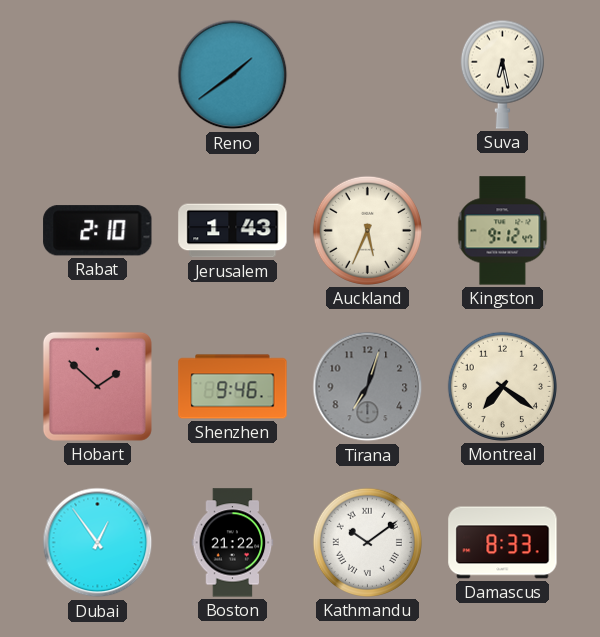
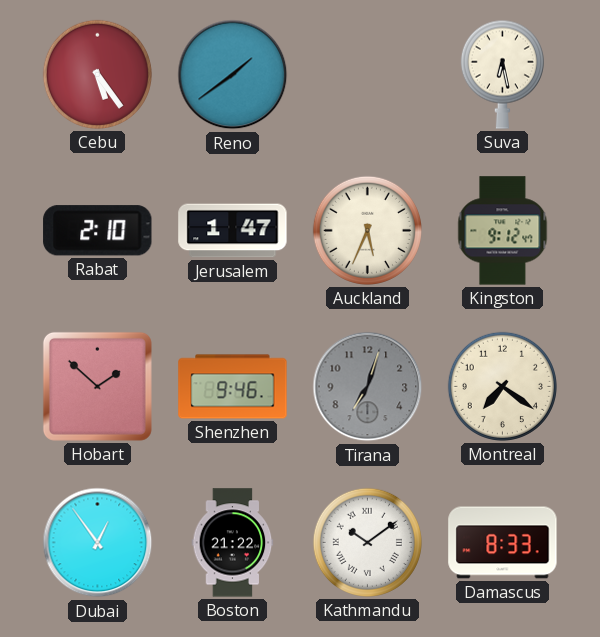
Cebu: none -> 5:24
Jerusalem: 1:43 -> 1:47
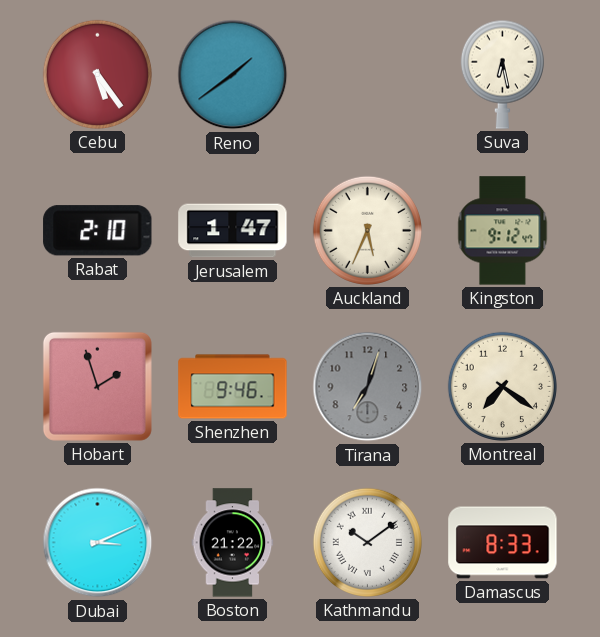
Hobart: 1:52 -> 1:57
Dubai: 12:54 -> 3:11
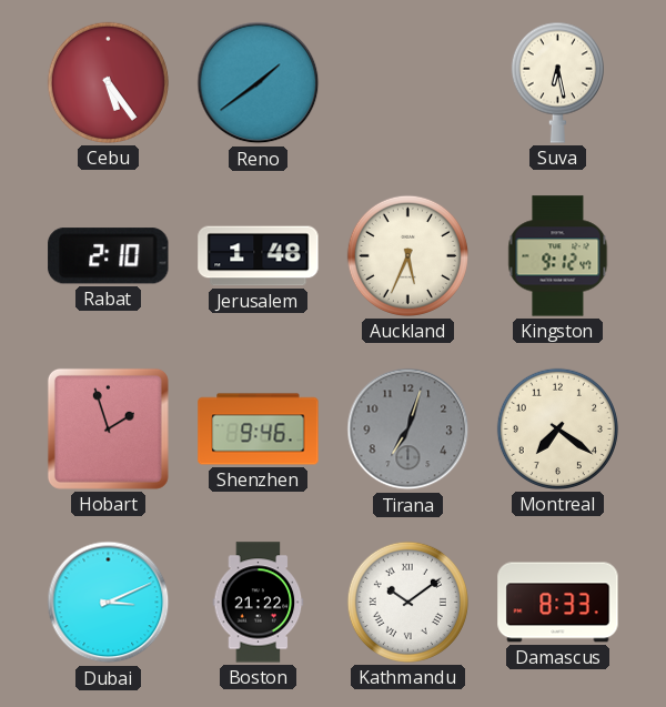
Jerusalem: 1:47 -> 1:48
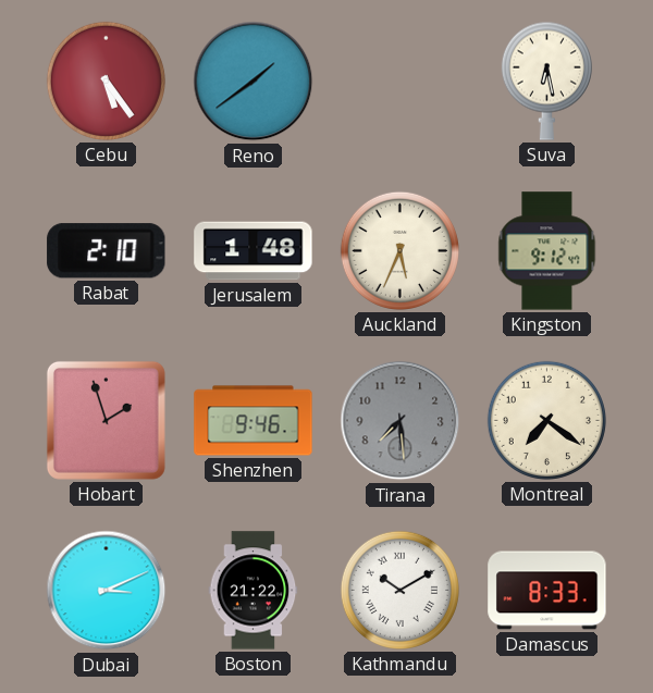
Tirana: 7:03 -> 7:29
Kathmandu: 10:09 -> 10:10
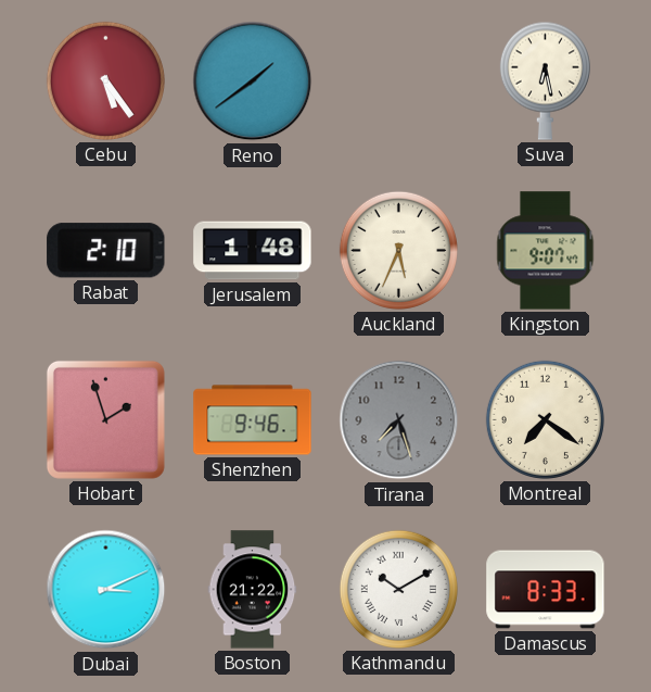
Kingston: 9:12 -> 9:07
Tirana: 7:29 -> 7:27
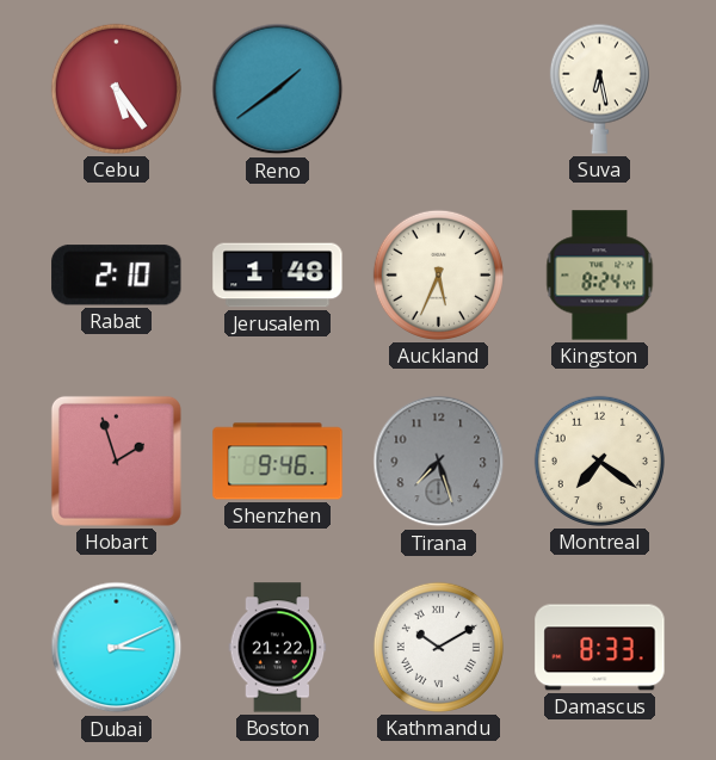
Kingston: 9:07 -> 8:24
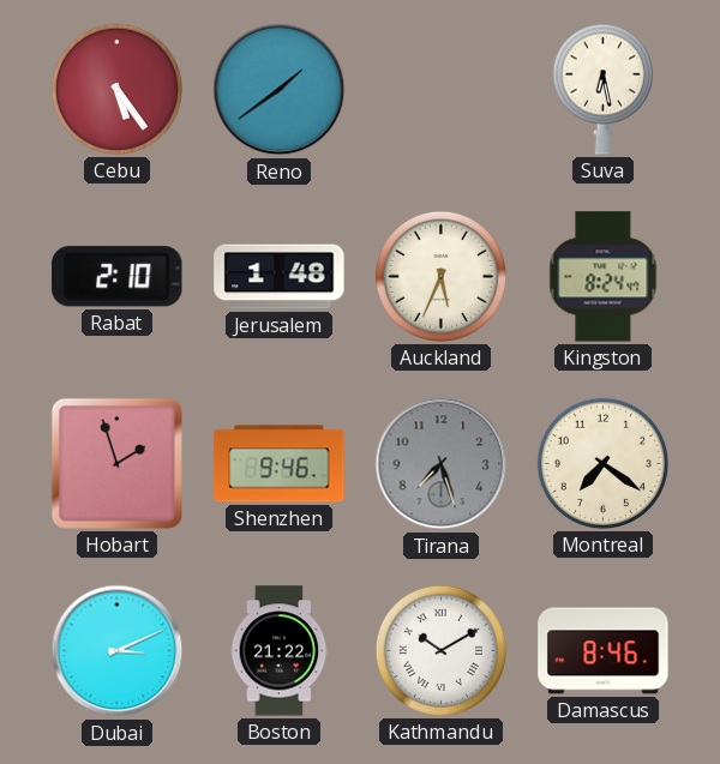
Damascus: 8:33 -> 8:46
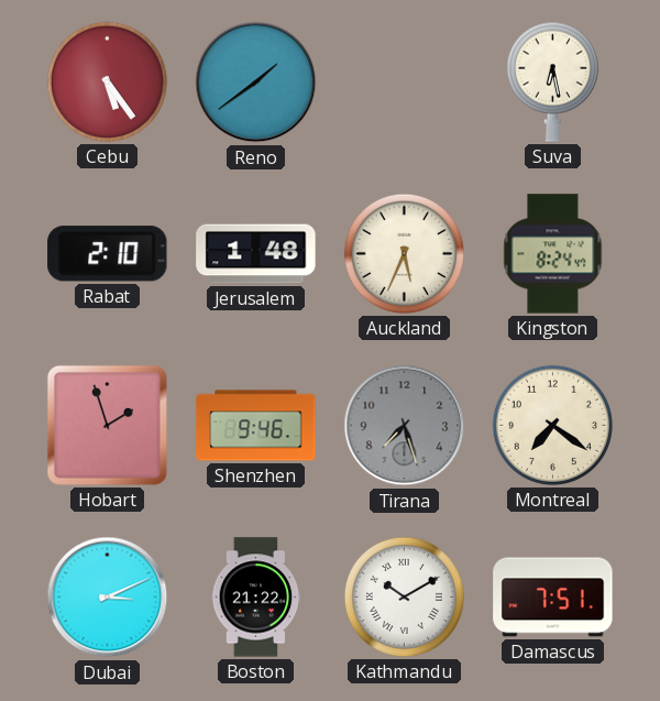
Damascus: 8:46 -> 7:51
